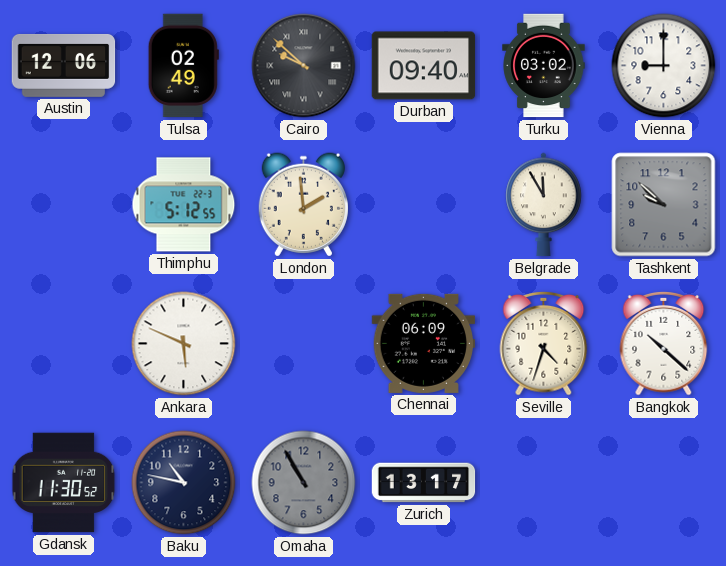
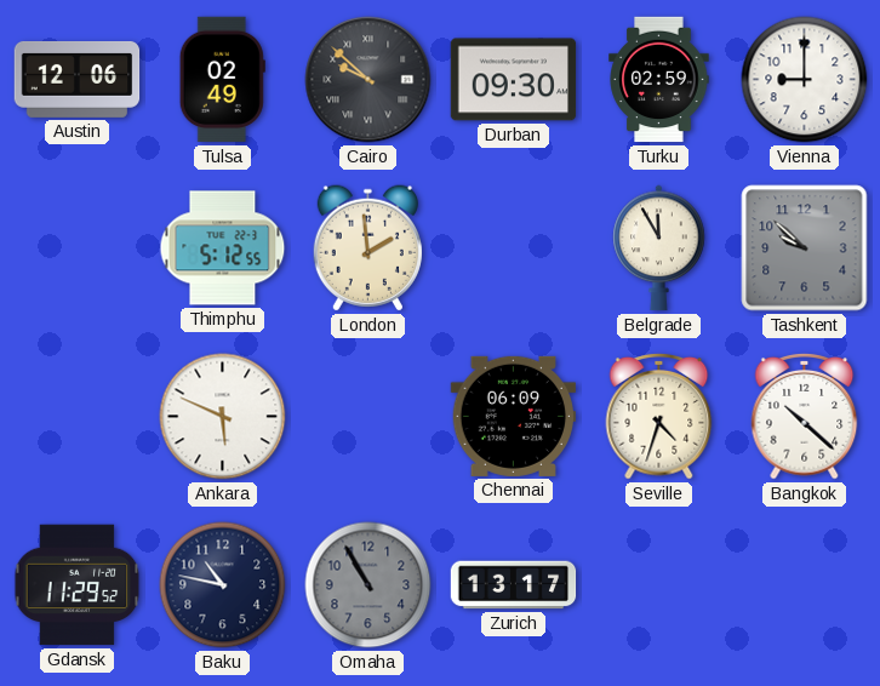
Durban: 09:40 -> 09:30
Turku: 03:02 -> 02:59
Gdansk: 11:30 -> 11:29
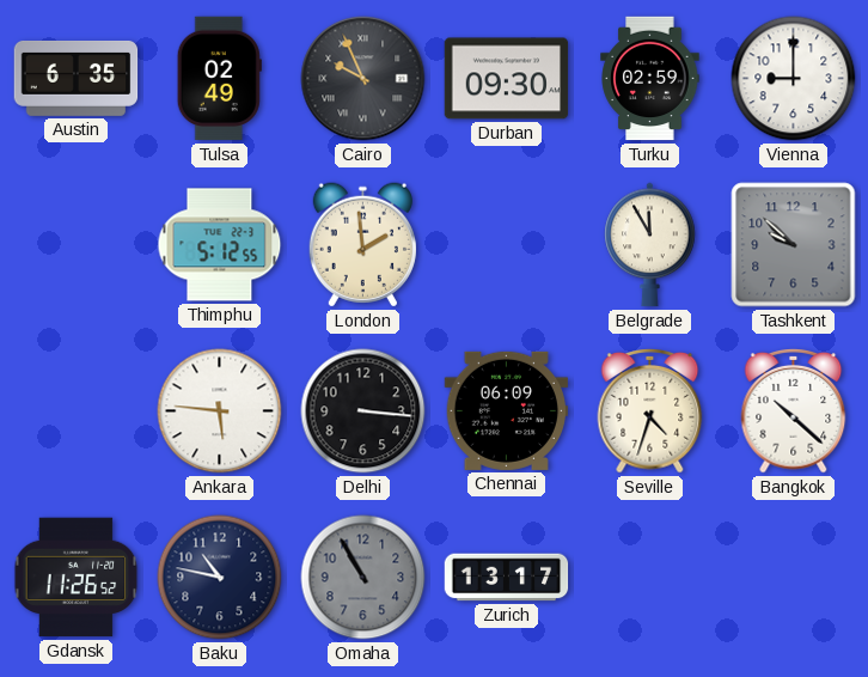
Austin: 12:06 -> 6:35
Cairo: 9:52 -> 9:56
Ankara: 5:49 -> 5:46
Delhi: none -> 3:16
Gdansk: 11:29 -> 11:26
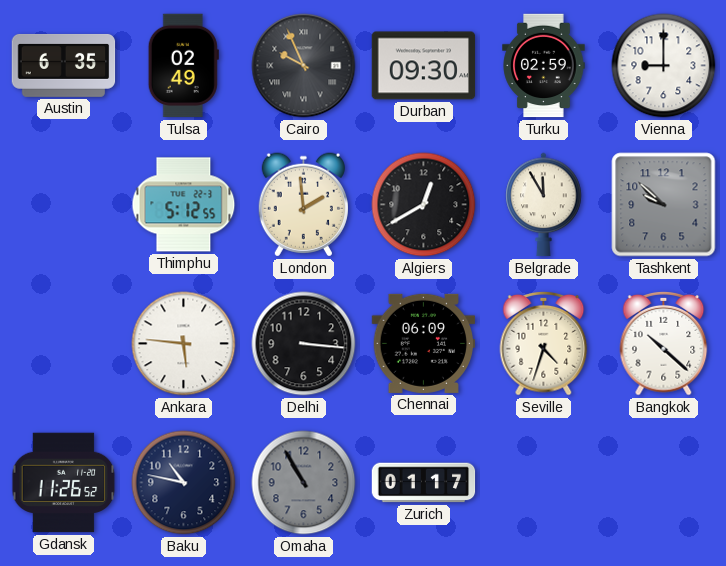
Algiers: none -> 12:40
Zurich: 13:17 -> 01:17
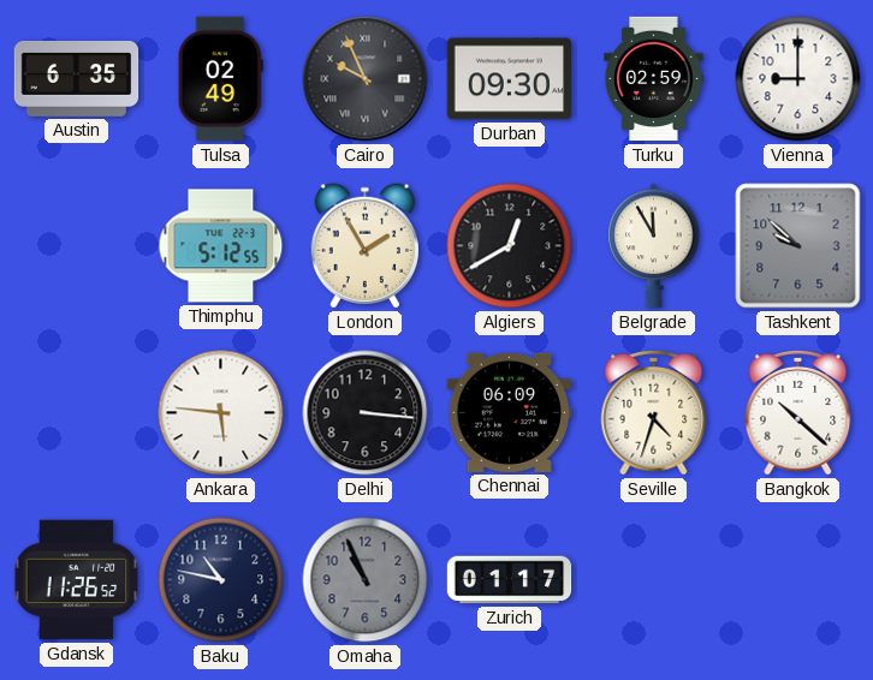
London: 1:59 -> 1:55
Omaha: 10:55 -> 10:56
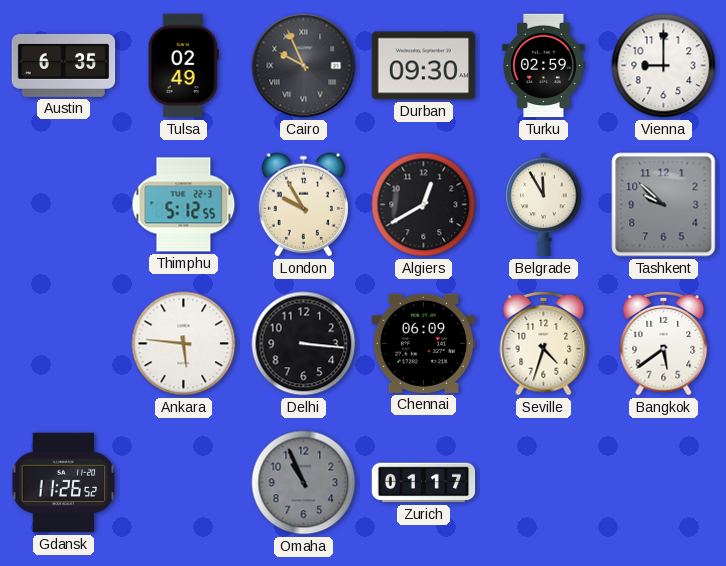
London: 1:55 -> 9:55
Bangkok: 10:22 -> 5:39
Baku: 10:47 -> none
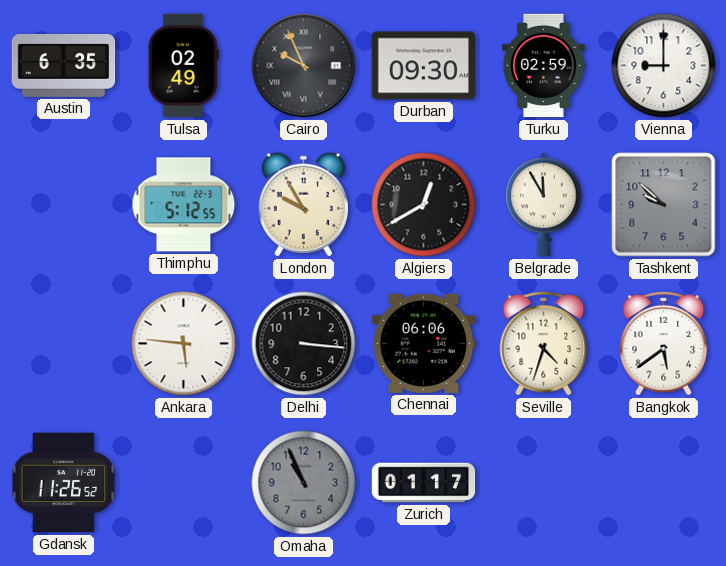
Chennai: 06:09 -> 06:06
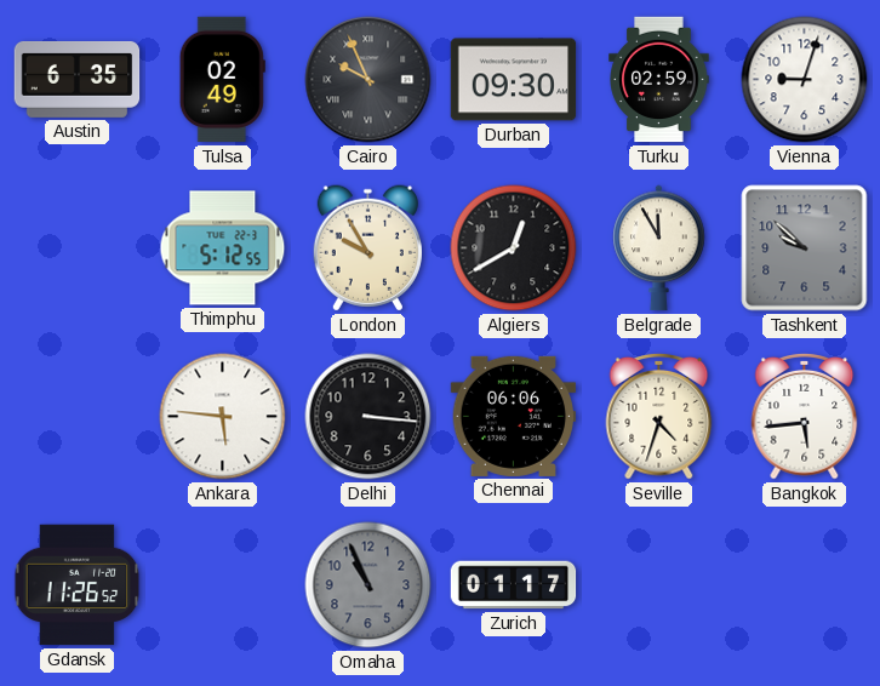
Vienna: 9:00 -> 9:03
Bangkok: 5:39 -> 5:44
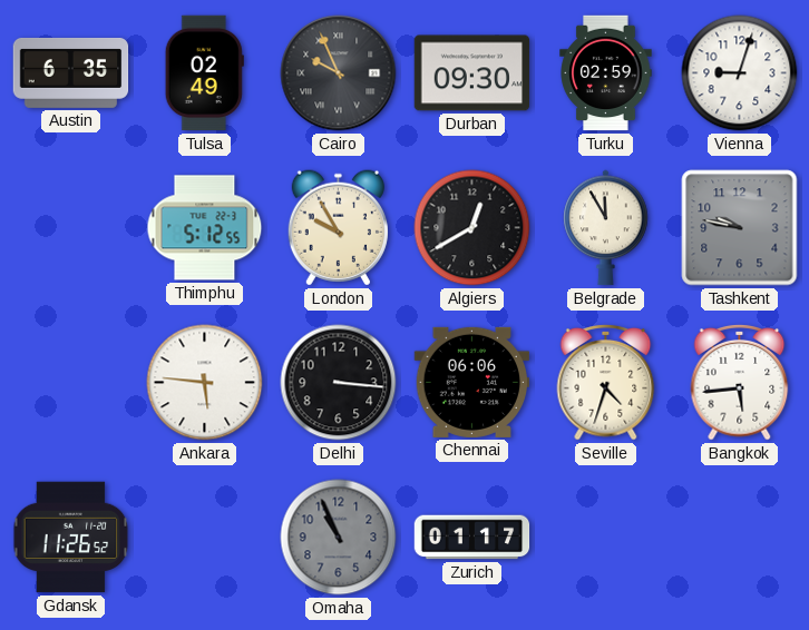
Tashkent: 9:52 -> 9:47
